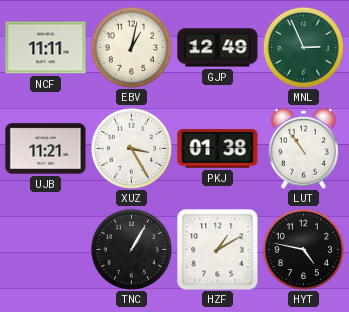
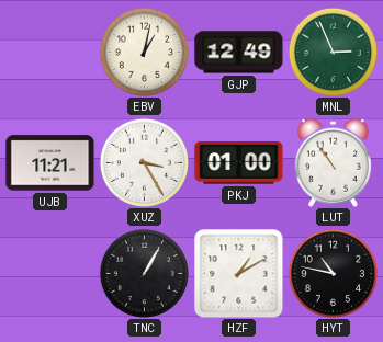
NCF: 11:11 -> none
PKJ: 01:38 -> 01:00
HYT: 4:47 -> 10:47
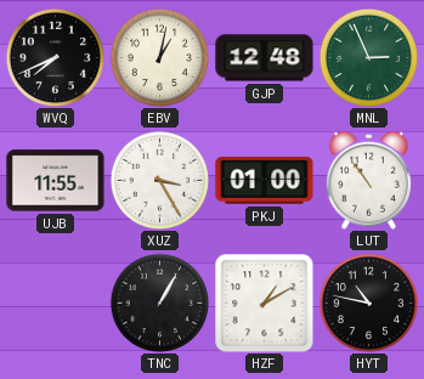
WVQ: none -> 7:41
GJP: 12:49 -> 12:48
UJB: 11:21 -> 11:55
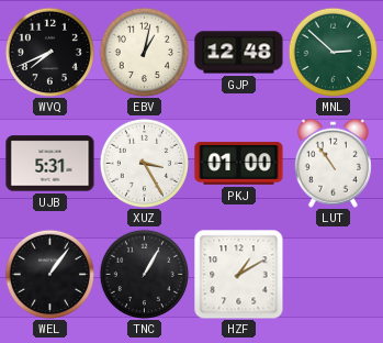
MNL: 2:56 -> 2:52
UJB: 11:55 -> 5:31
WEL: none -> 1:06
HYT: 10:47 -> none
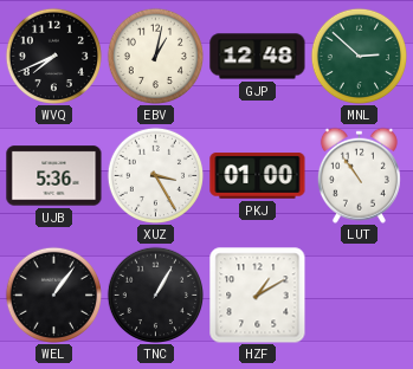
UJB: 5:31 -> 5:36
